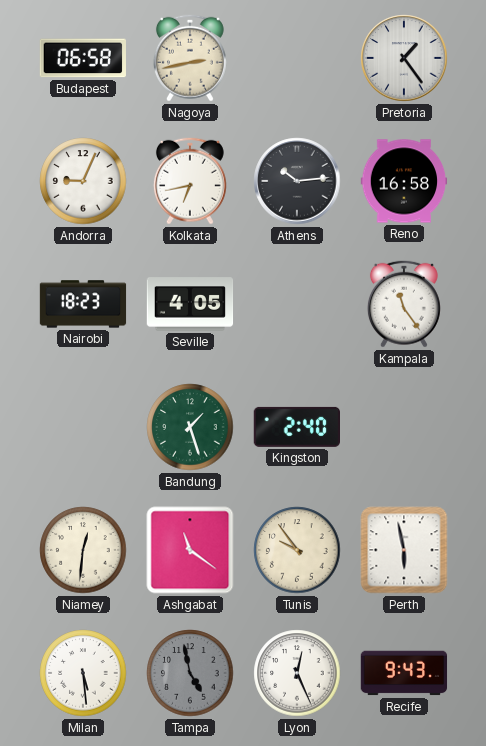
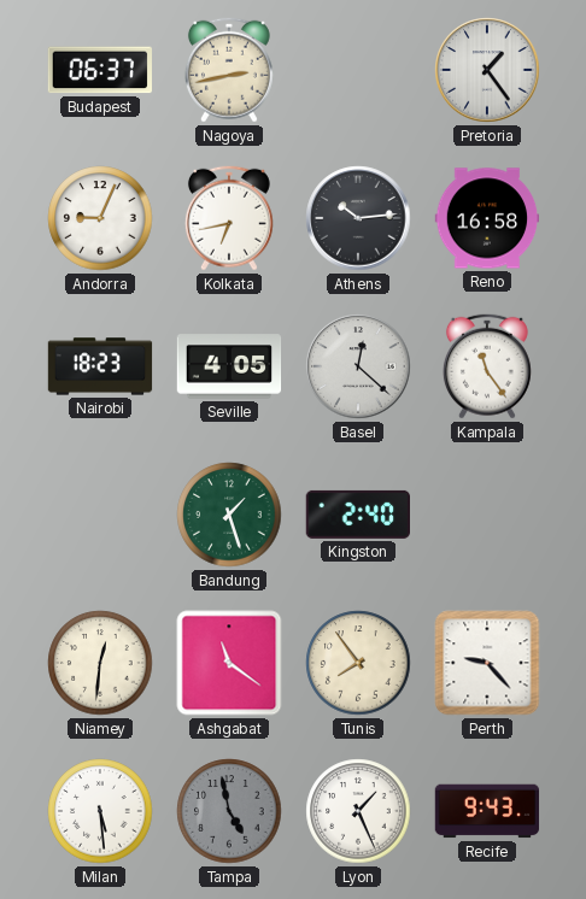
Budapest: 06:58 -> 06:37
Basel: none -> 12:22
Tunis: 9:54 -> 7:54
Perth: 5:58 -> 9:23
Lyon: 12:26 -> 1:26
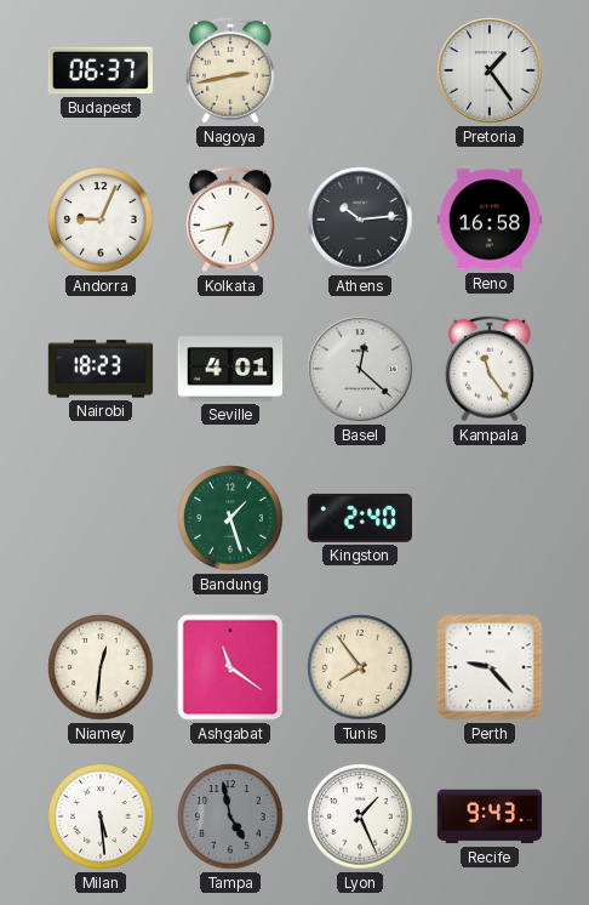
Seville: 4:05 -> 4:01
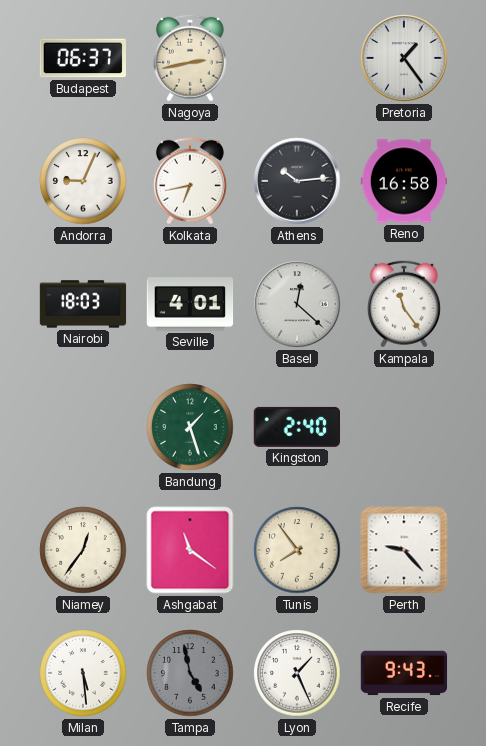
Nairobi: 18:23 -> 18:03
Niamey: 12:31 -> 12:36
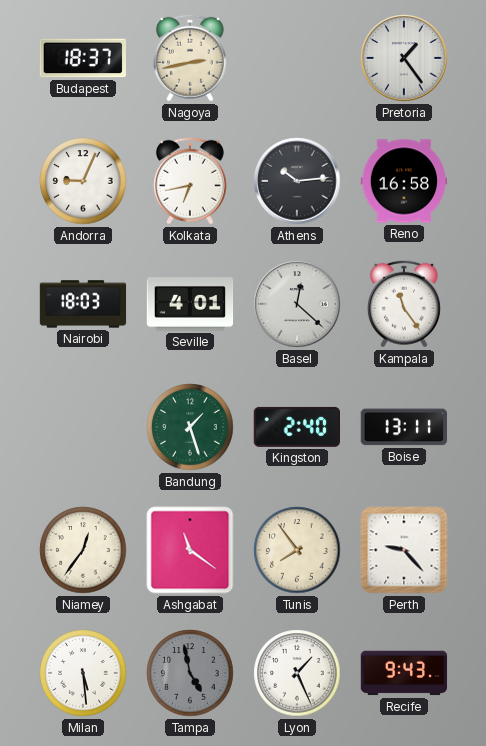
Budapest: 06:37 -> 18:37
Boise: none -> 13:11
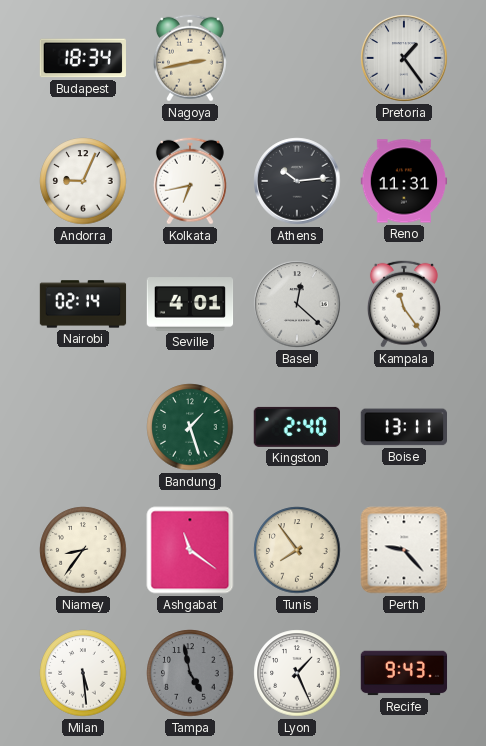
Budapest: 18:37 -> 18:34
Reno: 16:58 -> 11:31
Nairobi: 18:03 -> 02:14
Niamey: 12:36 -> 8:36
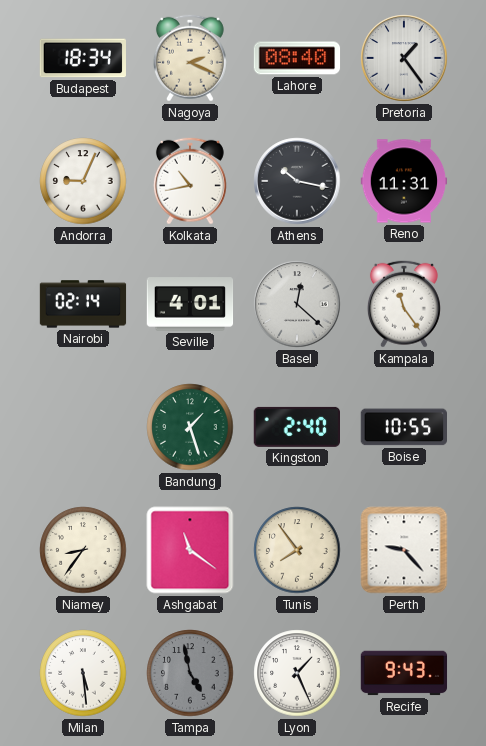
Nagoya: 2:43 -> 2:19
Lahore: none -> 08:40
Kolkata: 6:43 -> 10:43
Athens: 10:14 -> 10:17
Boise: 13:11 -> 10:55
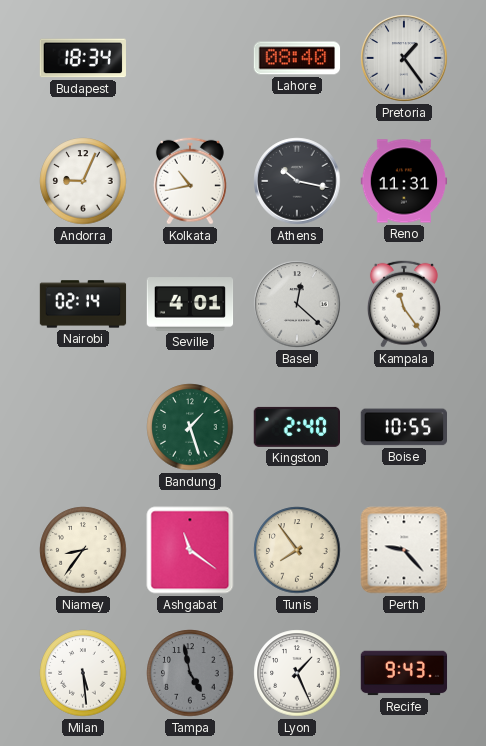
Nagoya: 2:19 -> none
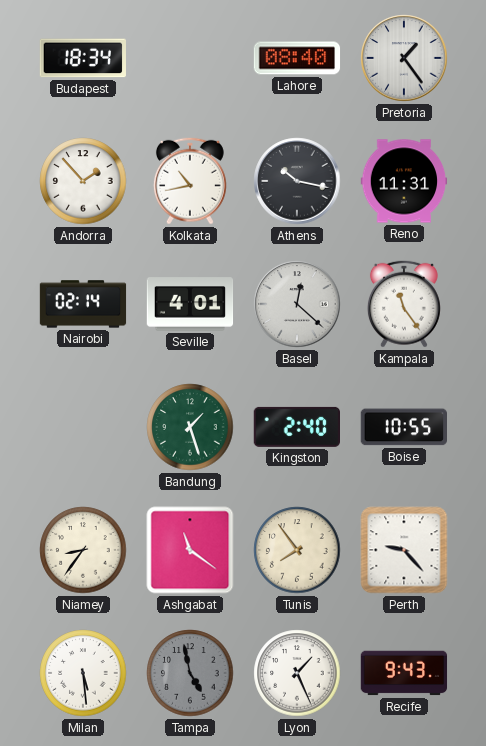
Andorra: 9:04 -> 1:53
